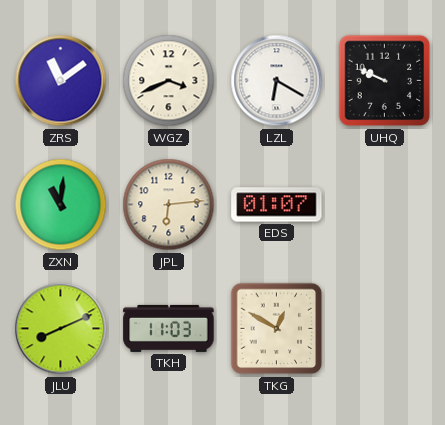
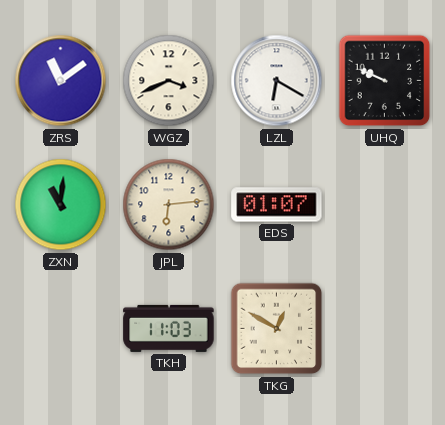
JLU: 8:11 -> none
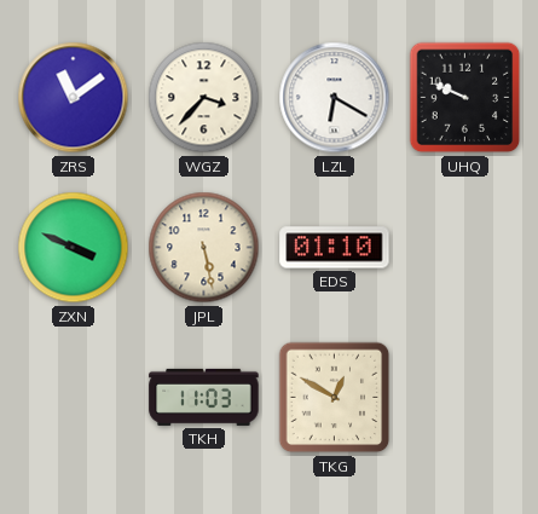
WGZ: 3:41 -> 3:37
ZXN: 11:01 -> 3:49
JPL: 6:14 -> 5:28
EDS: 01:07 -> 01:10
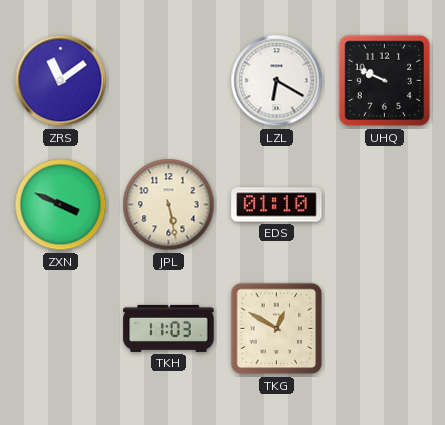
WGZ: 3:37 -> none
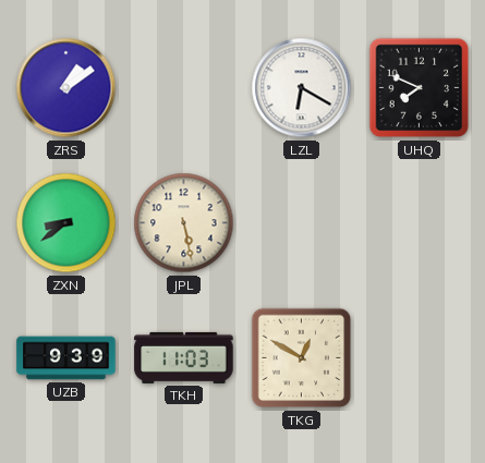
ZRS: 11:09 -> 1:09
UHQ: 9:49 -> 7:49
ZXN: 3:49 -> 8:39
EDS: 01:10 -> none
UZB: none -> 9:39
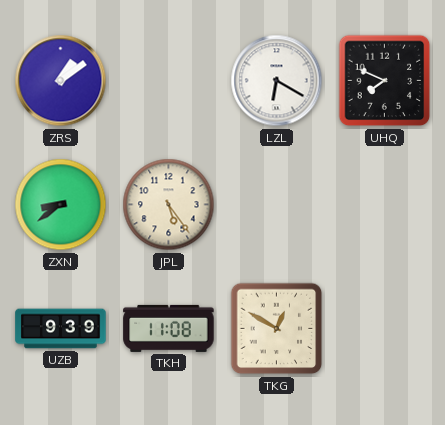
JPL: 5:28 -> 5:24
TKH: 11:03 -> 11:08
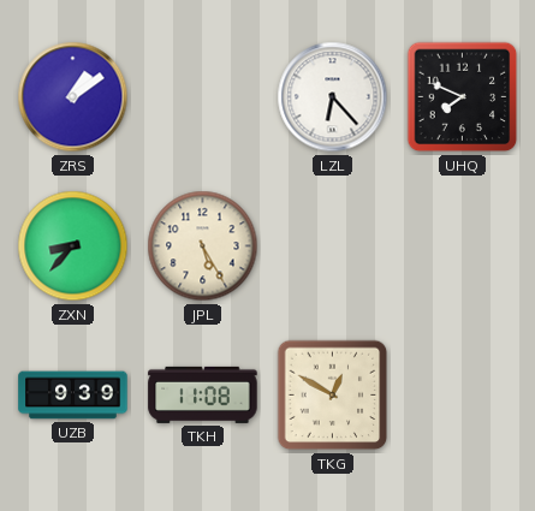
LZL: 6:20 -> 6:23
ZXN: 8:39 -> 8:37
JPL: 5:24 -> 5:25
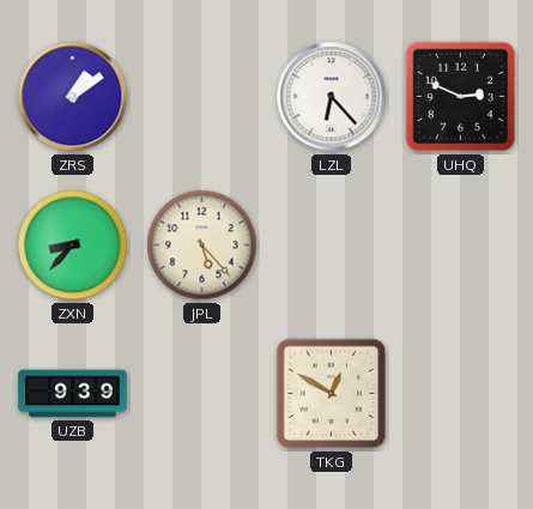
UHQ: 7:49 -> 2:49
JPL: 5:25 -> 5:23
TKH: 11:08 -> none
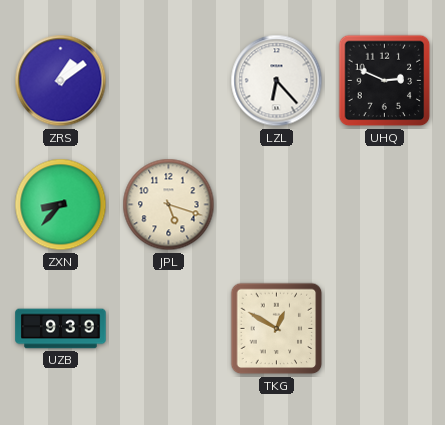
JPL: 5:23 -> 5:18
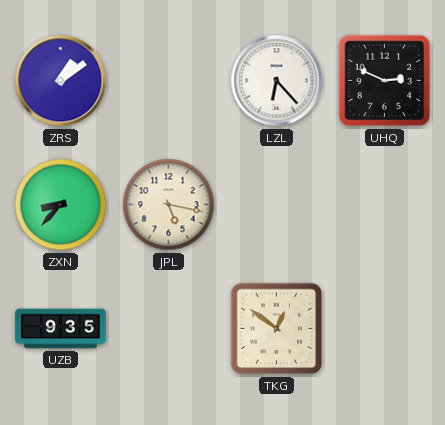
JPL: 5:18 -> 5:17
UZB: 9:39 -> 9:35
TKG: 12:50 -> 12:51
